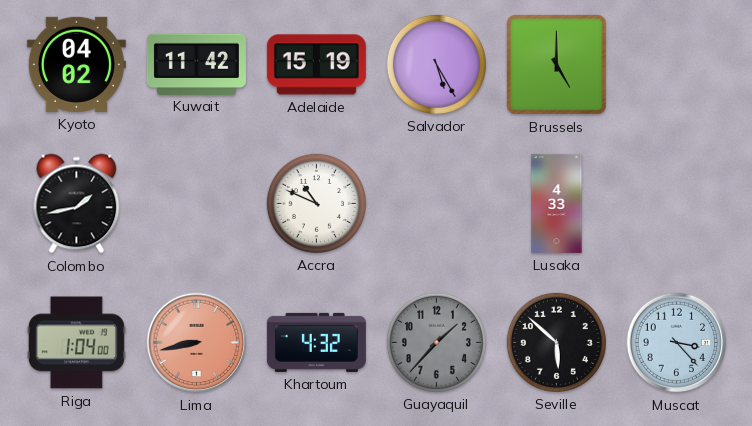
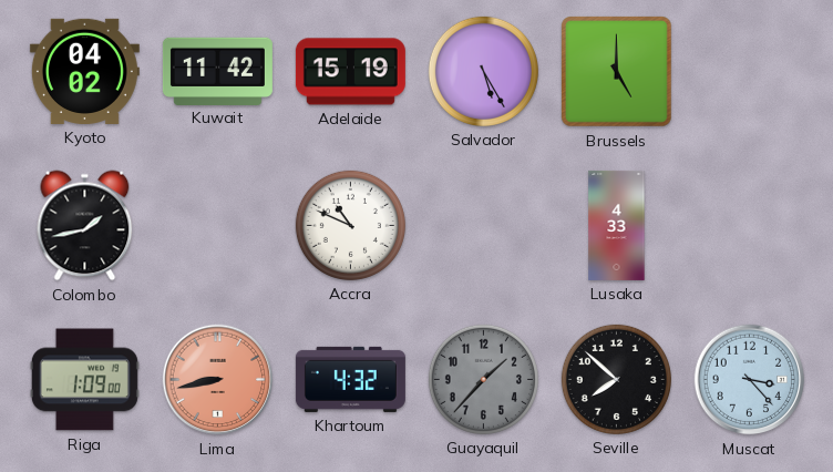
Riga: 1:04 -> 1:09
Seville: 5:52 -> 7:52
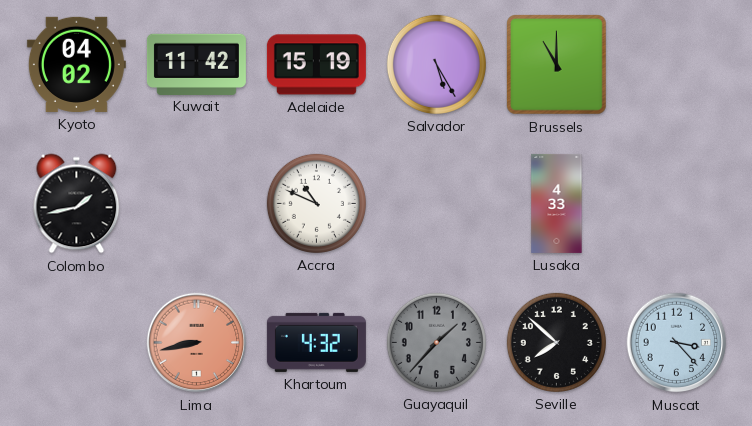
Brussels: 5:00 -> 11:00
Riga: 1:09 -> none
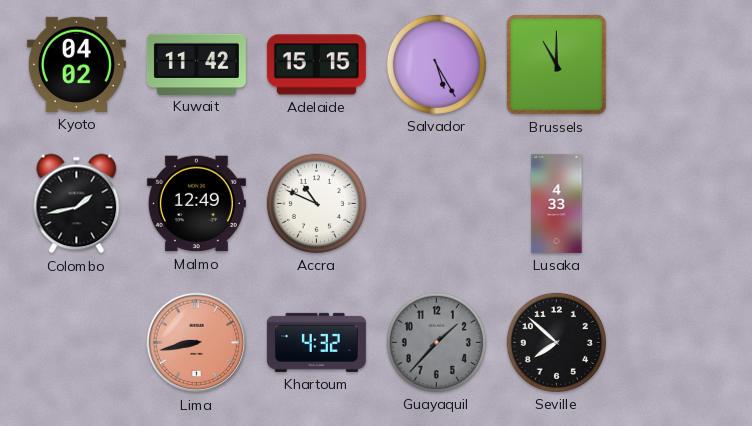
Adelaide: 15:19 -> 15:15
Malmo: none -> 12:49
Muscat: 3:23 -> none
